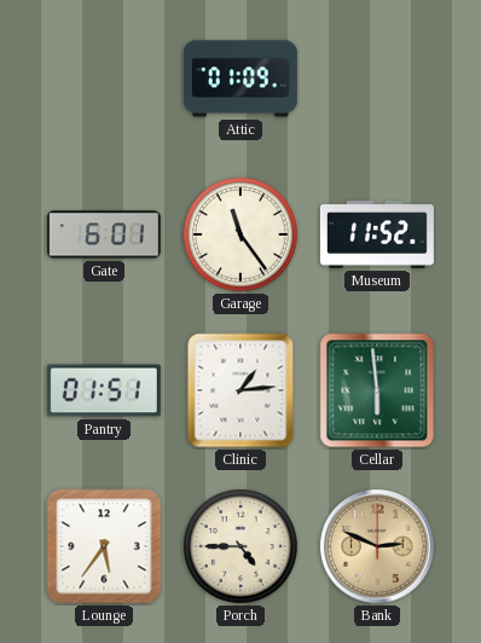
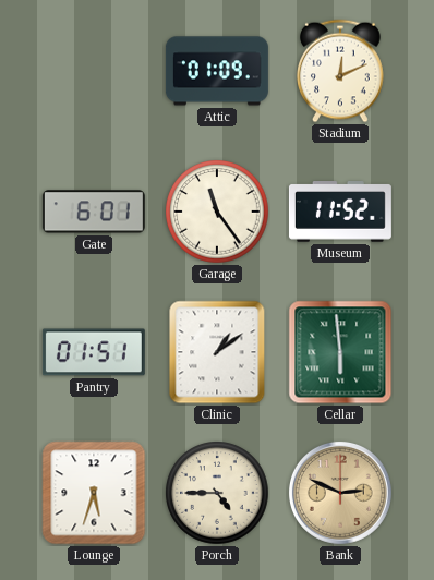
Stadium: none -> 12:11
Clinic: 1:14 -> 1:09
Lounge: 5:36 -> 5:33
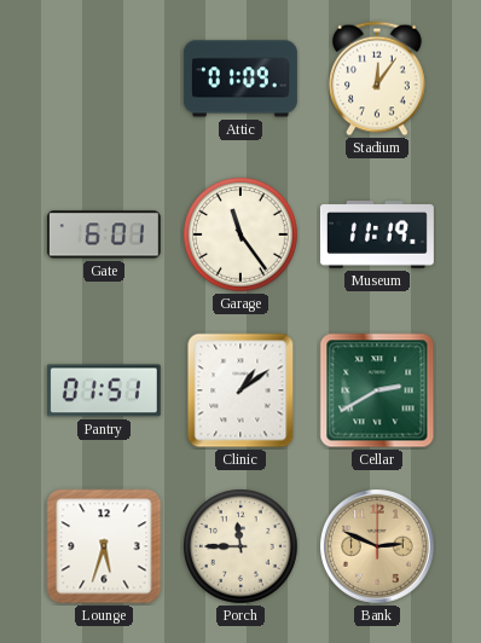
Stadium: 12:11 -> 12:06
Museum: 11:52 -> 11:19
Cellar: 5:59 -> 2:40
Porch: 4:45 -> 11:45
